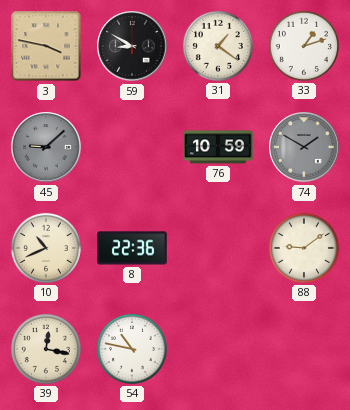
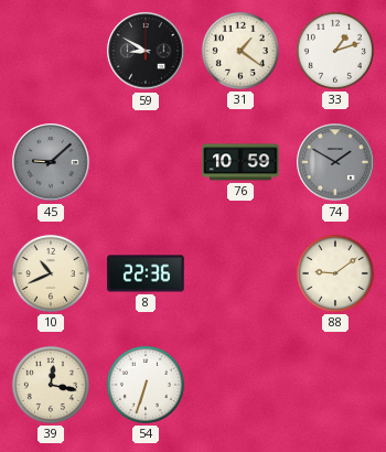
3: 3:47 -> none
54: 10:47 -> 6:33
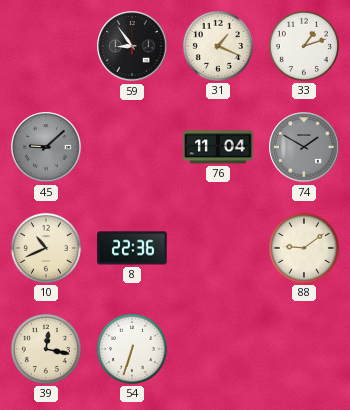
59: 8:50 -> 8:54
31: 1:21 -> 1:19
76: 10:59 -> 11:04
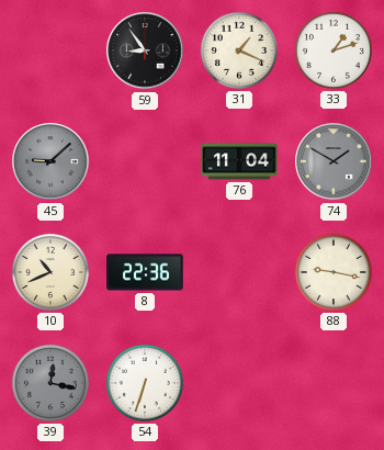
88: 9:09 -> 9:17
39 dial: cream -> grey
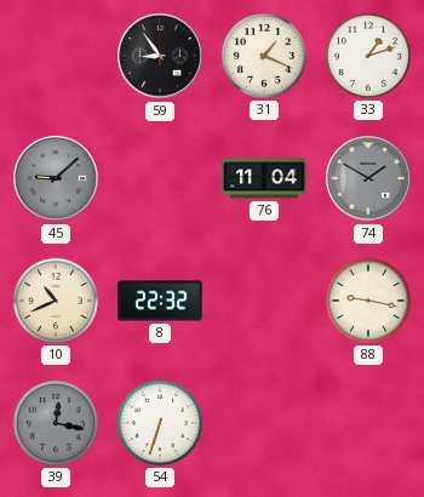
8: 22:36 -> 22:32
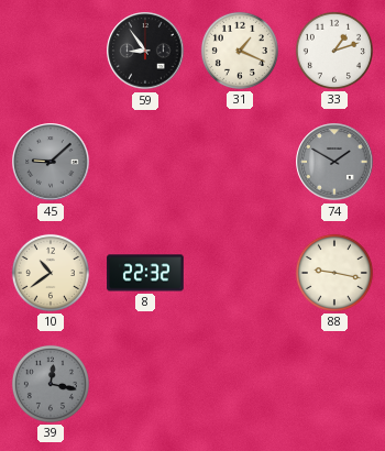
76: 11:04 -> none
10: 10:41 -> 10:39
54: 6:33 -> none
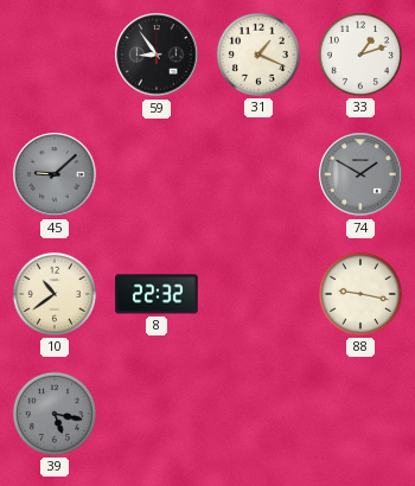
39: 12:17 -> 5:17
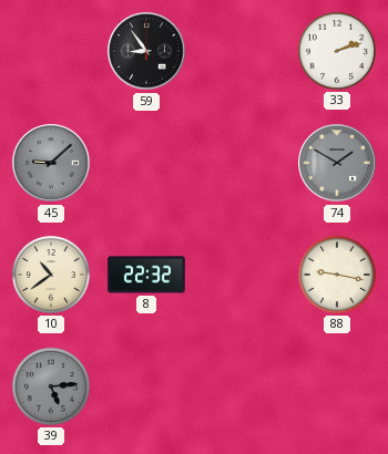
31: 1:19 -> none
33: 1:12 -> 2:12
39: 5:17 -> 5:14
